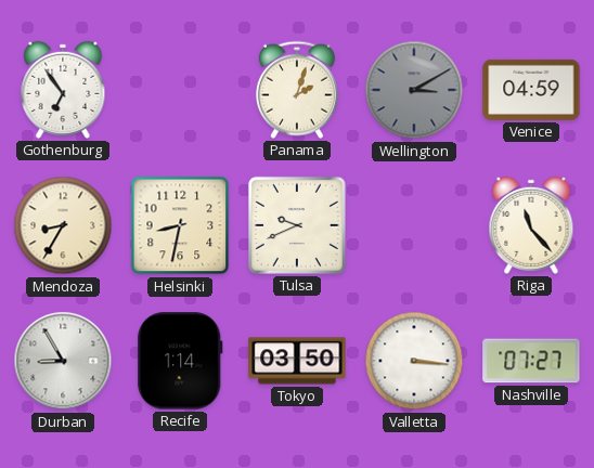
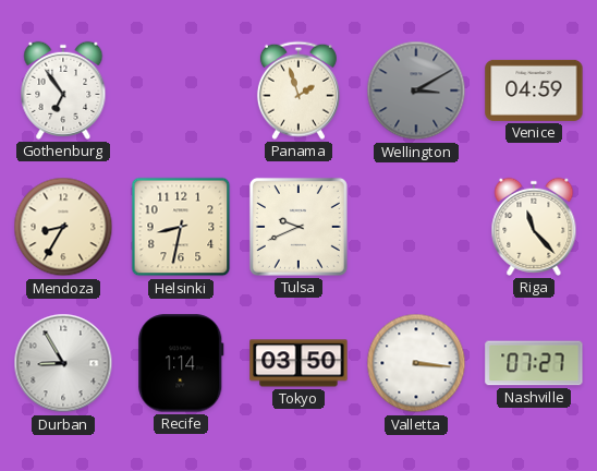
Panama: 2:03 -> 1:57
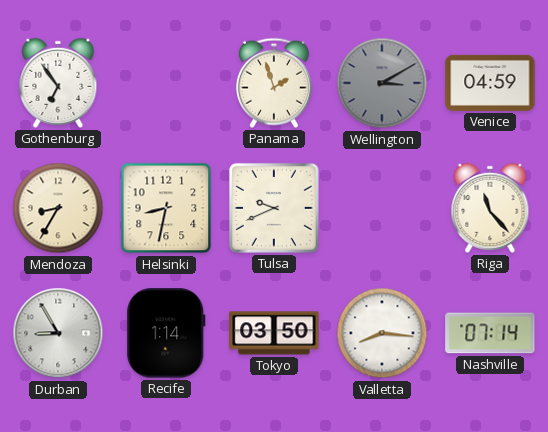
Valletta: 3:16 -> 8:16
Nashville: 07:27 -> 07:14
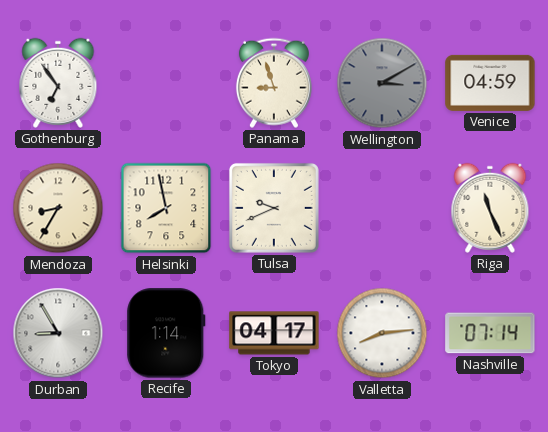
Panama: 1:57 -> 8:57
Helsinki: 8:32 -> 7:58
Riga: 11:23 -> 11:26
Tokyo: 03:50 -> 04:17
Valletta: 8:16 -> 8:14
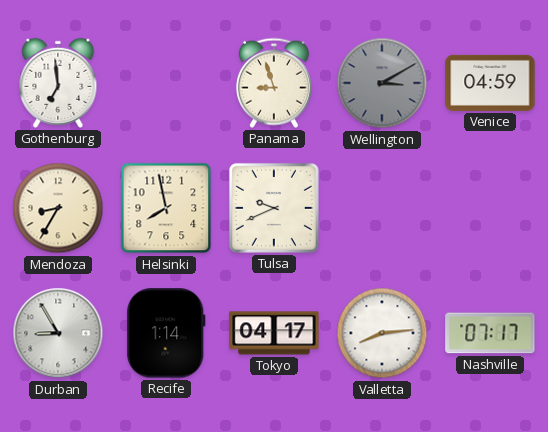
Gothenburg: 6:54 -> 6:59
Riga: 11:26 -> none
Nashville: 07:14 -> 07:17
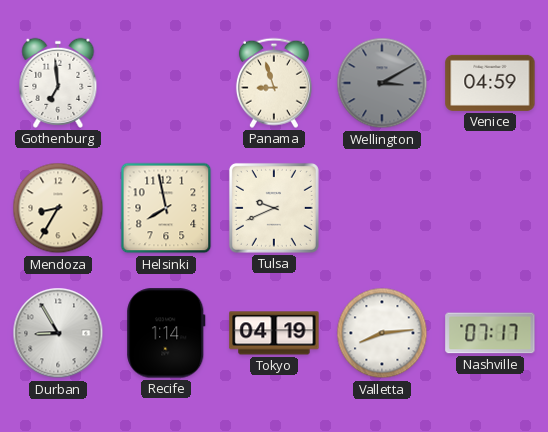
Tokyo: 04:17 -> 04:19
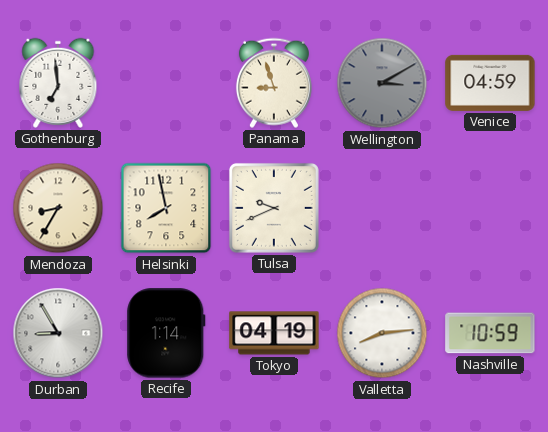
Nashville: 07:17 -> 10:59
